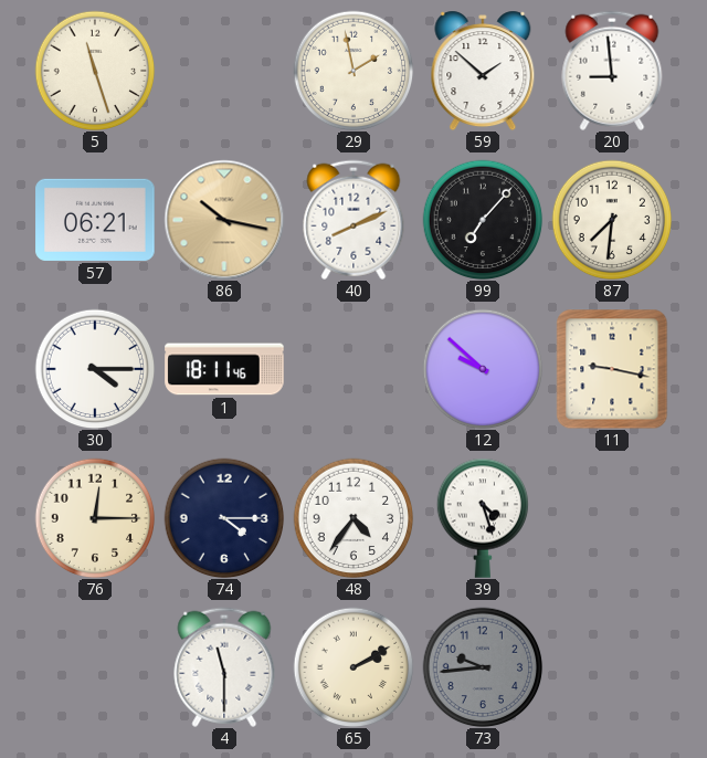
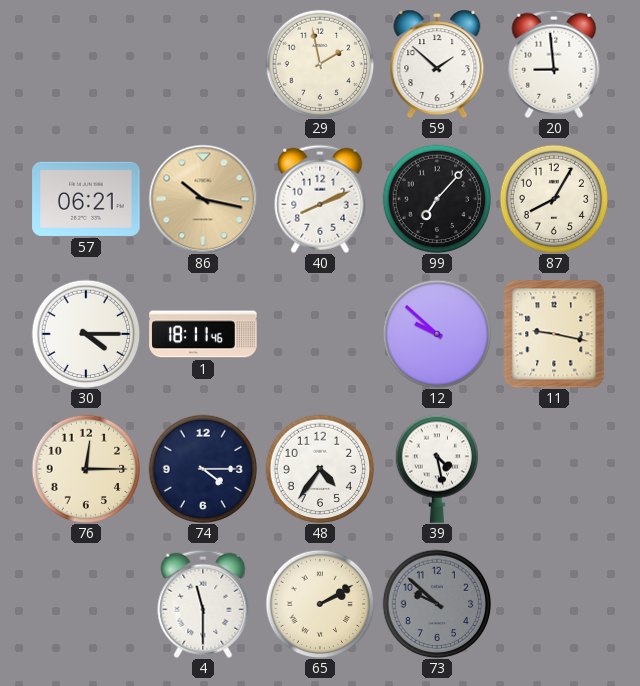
5: 11:27 -> none
87: 7:31 -> 8:05
39: 4:27 -> 4:28
73: 9:44 -> 9:52
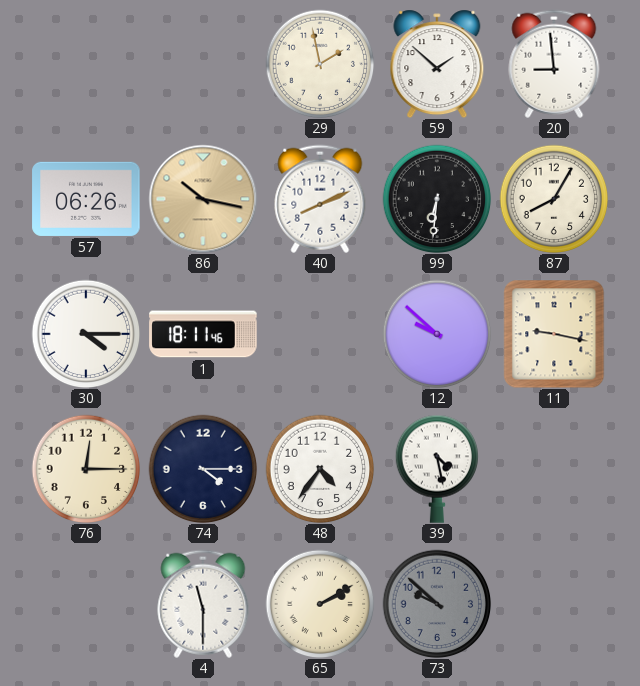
57: 06:21 -> 06:26
99: 7:07 -> 6:31
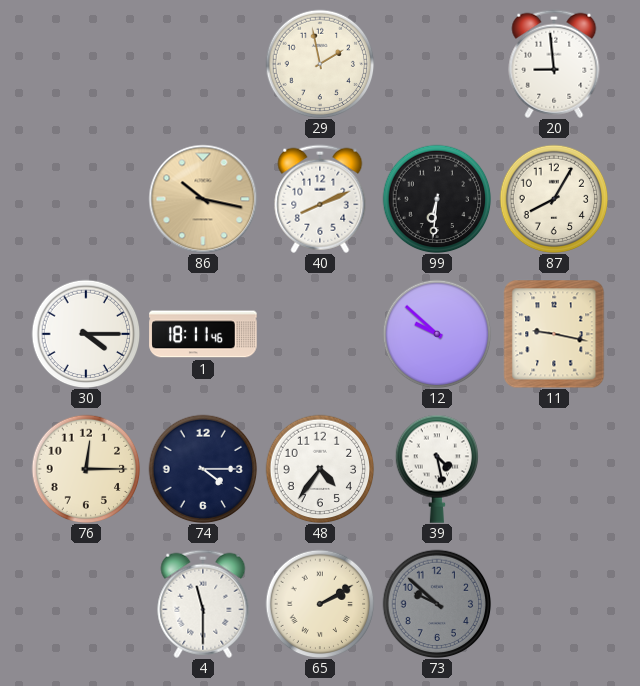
59: 1:52 -> none
57: 06:26 -> none
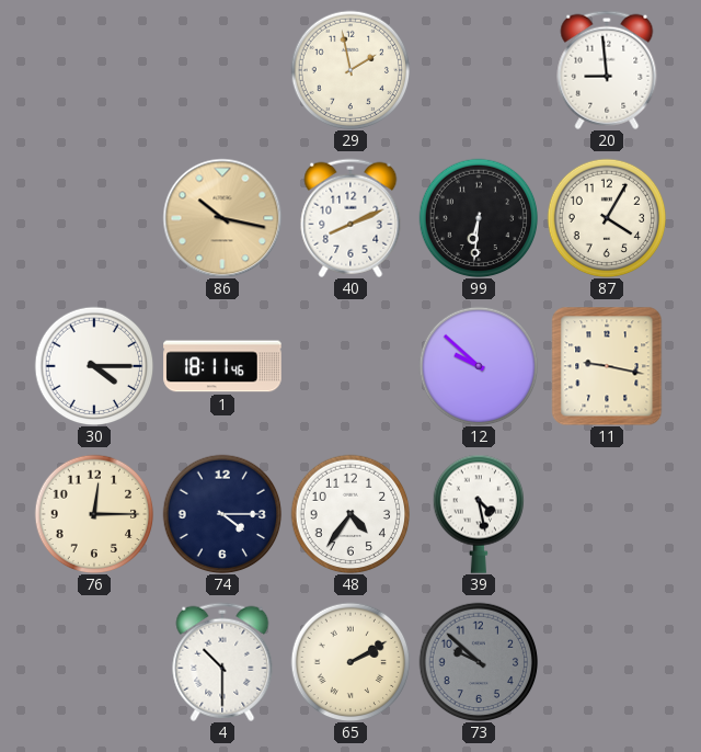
87: 8:05 -> 4:05
4: 11:30 -> 10:30
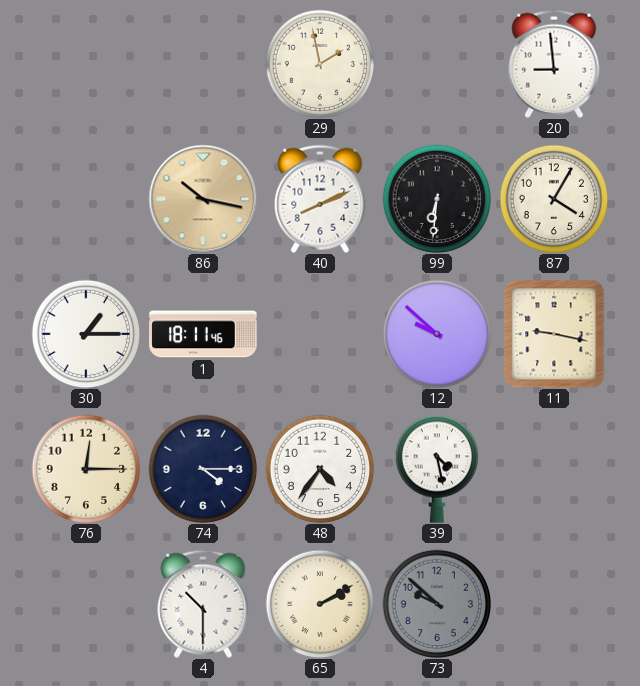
30: 4:15 -> 1:15
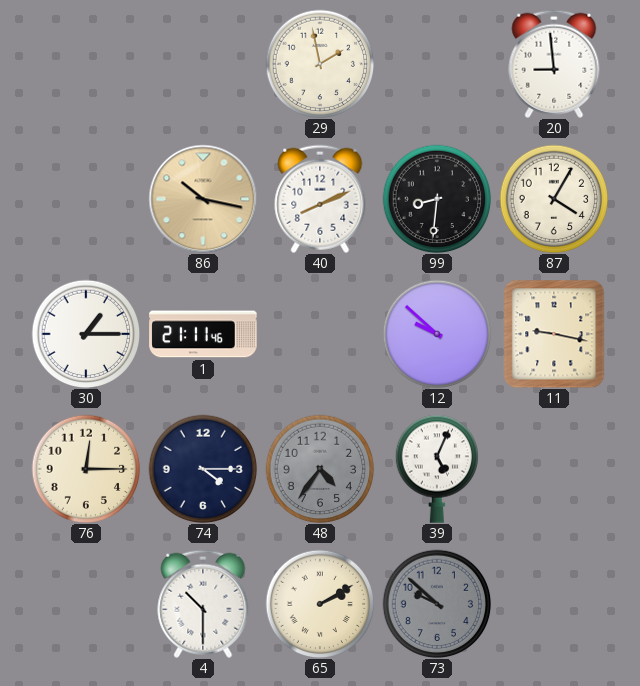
99: 6:31 -> 8:31
1: 18:11 -> 21:11
48 dial: white -> grey
39: 4:28 -> 5:04
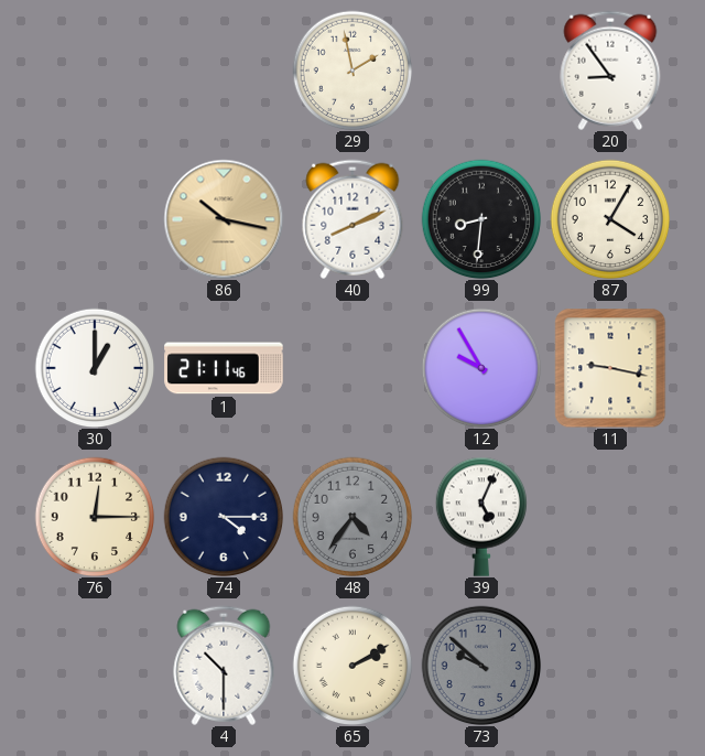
20: 8:59 -> 8:54
30: 1:15 -> 1:00
12: 9:52 -> 9:55
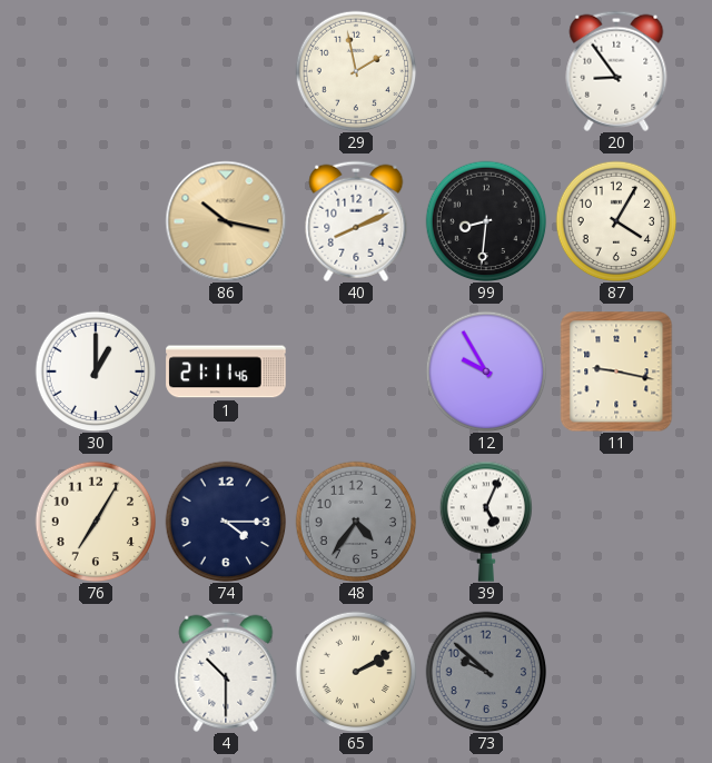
76: 12:15 -> 7:05
